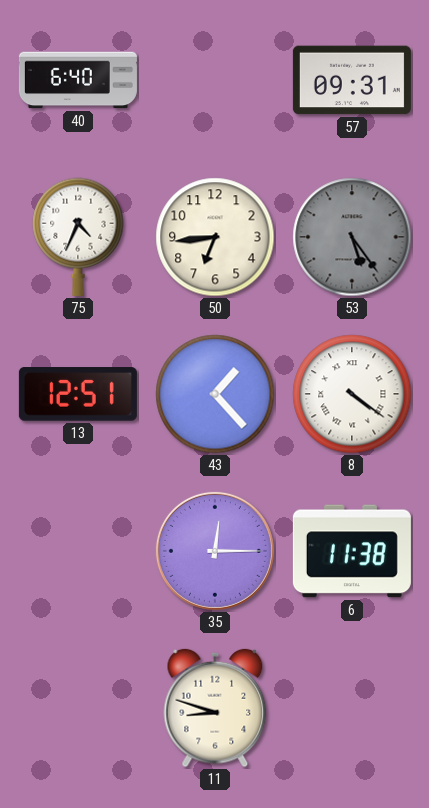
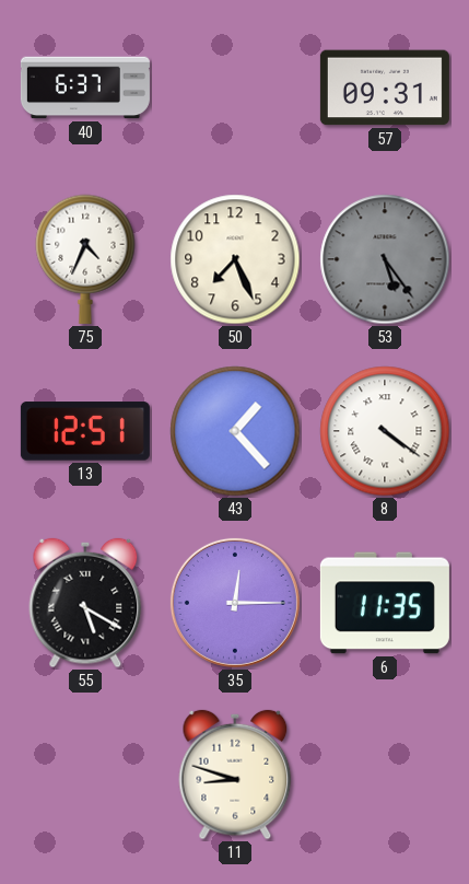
40: 6:40 -> 6:37
50: 6:44 -> 7:26
55: none -> 5:20
6: 11:38 -> 11:35
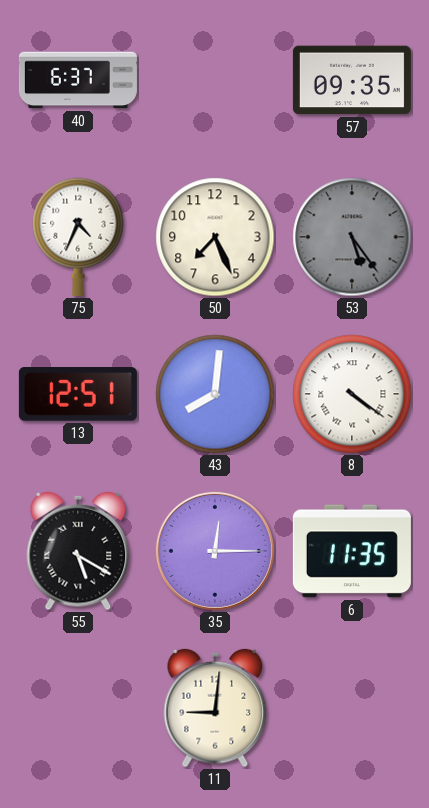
57: 09:31 -> 09:35
43: 1:23 -> 8:01
11: 8:48 -> 9:01
